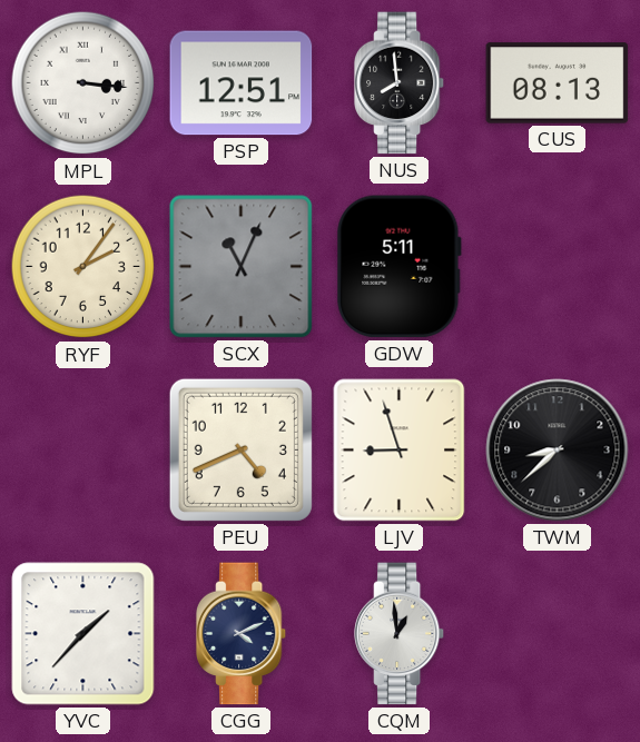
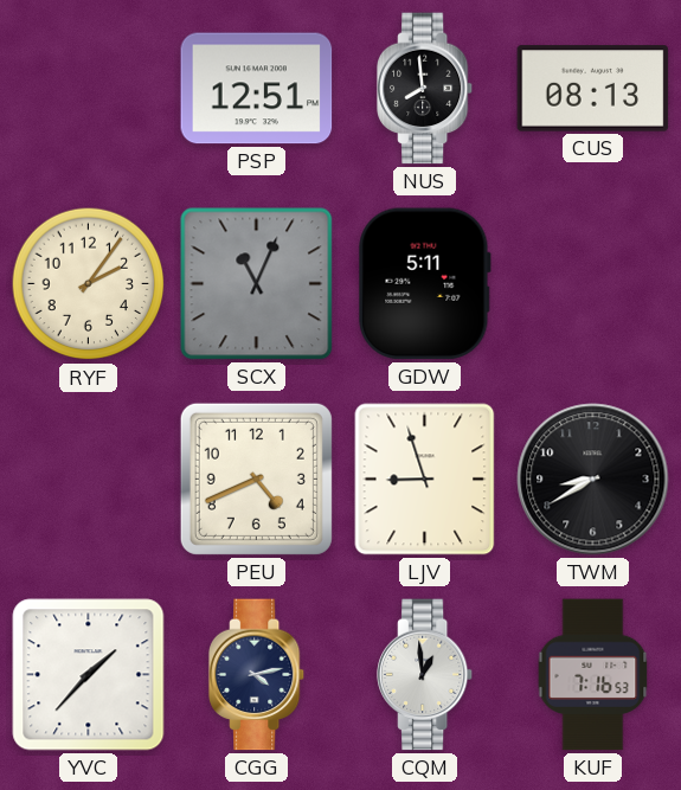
MPL: 3:16 -> none
TWM: 8:38 -> 8:40
CGG: 4:11 -> 4:13
KUF: none -> 7:16
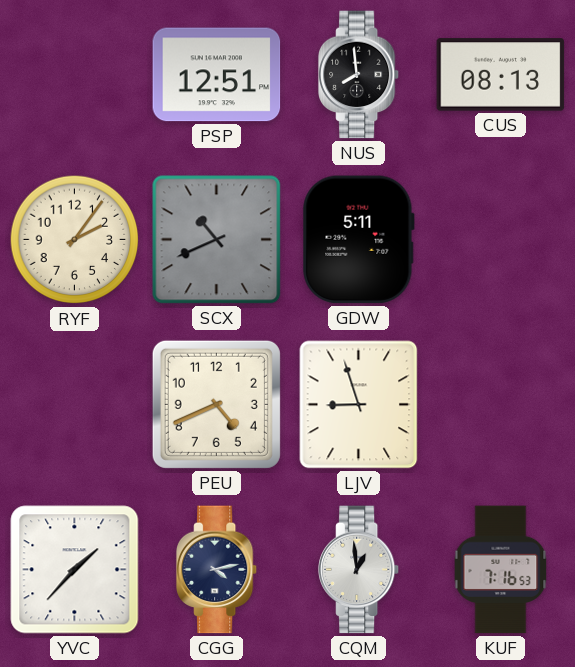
SCX: 11:04 -> 10:41
TWM: 8:40 -> none
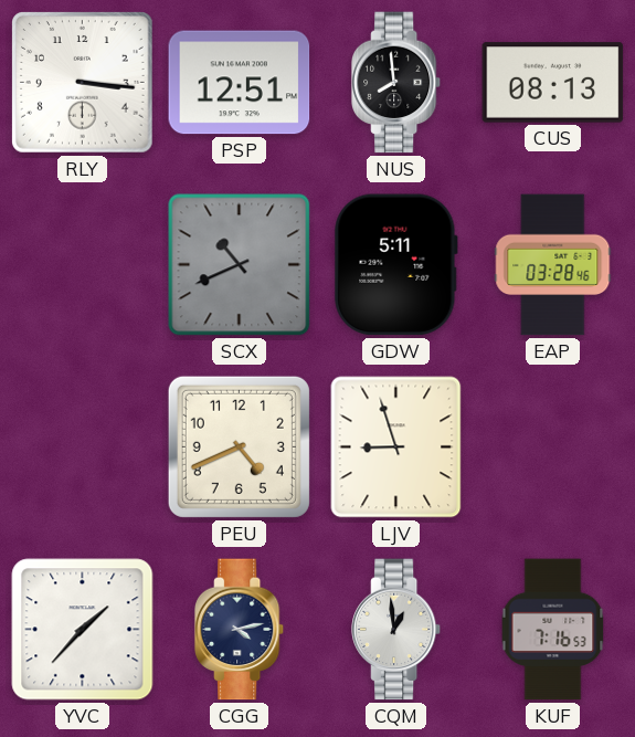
RLY: none -> 3:16
RYF: 2:06 -> none
EAP: none -> 03:28
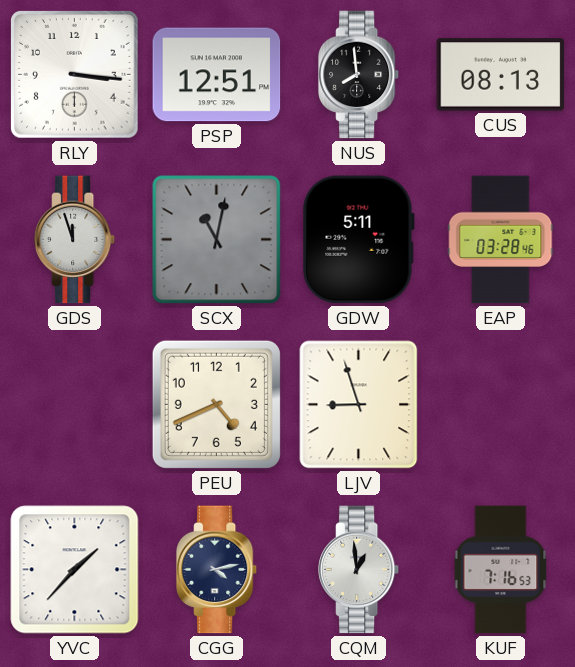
GDS: none -> 11:57
SCX: 10:41 -> 11:02
